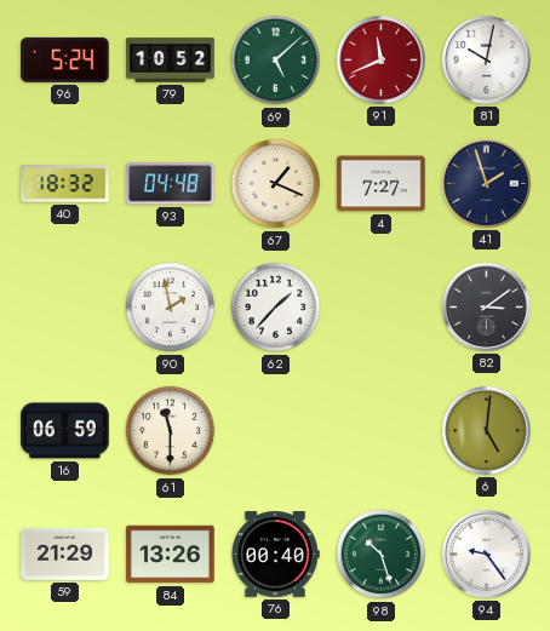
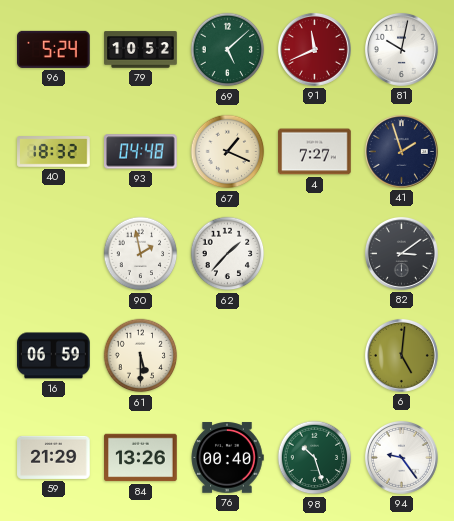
61: 11:30 -> 5:30
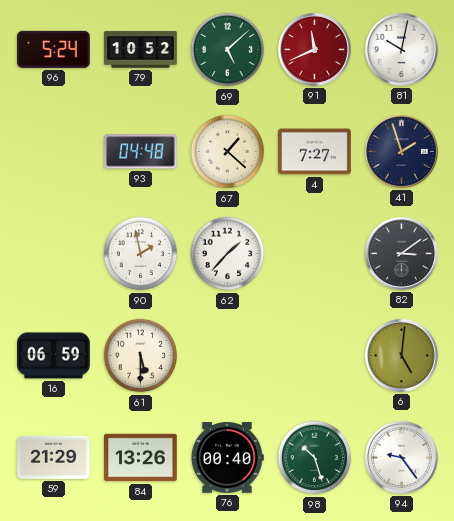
40: 18:32 -> none
67: 1:19 -> 1:22
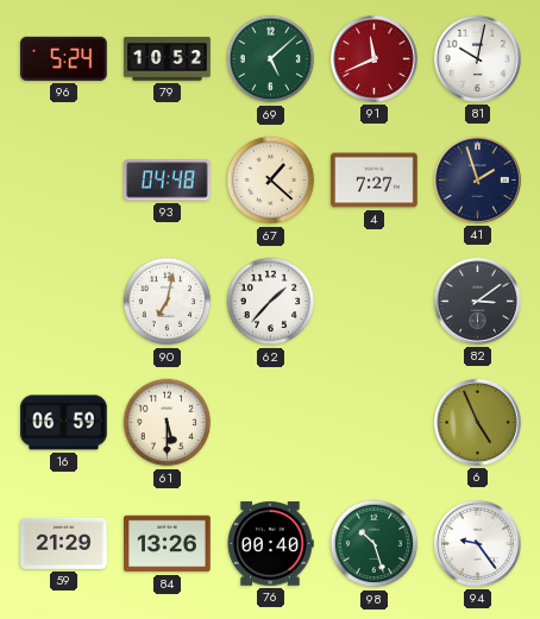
90: 1:58 -> 7:02
6: 5:01 -> 4:56
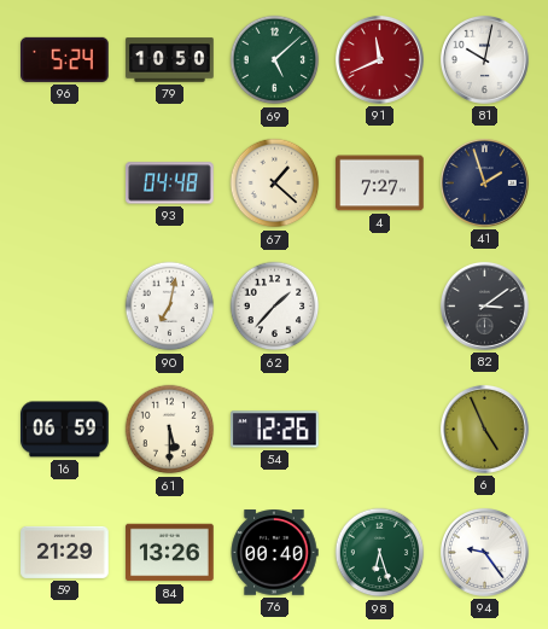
79: 10:52 -> 10:50
54: none -> 12:26
98: 10:27 -> 6:27
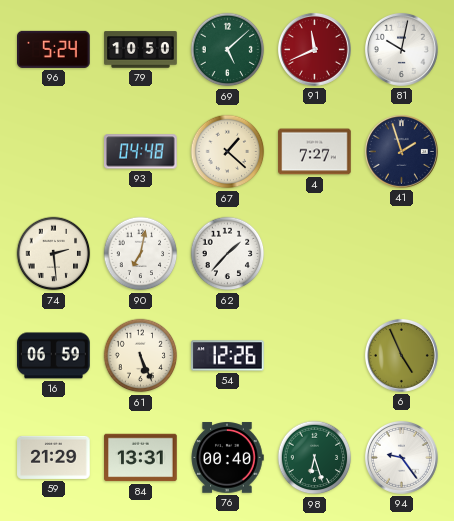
74: none -> 2:29
82: 3:09 -> none
61: 5:30 -> 5:26
84: 13:26 -> 13:31
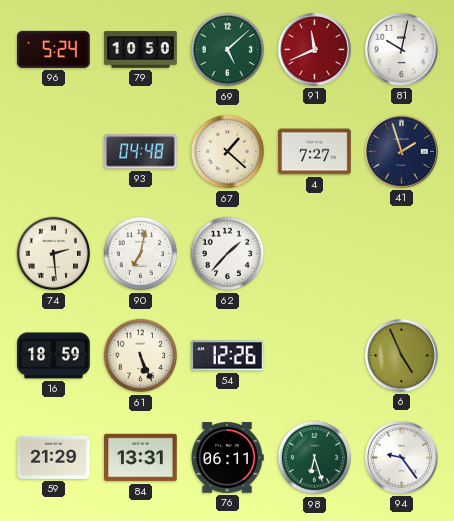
16: 06:59 -> 18:59
76: 00:40 -> 06:11
